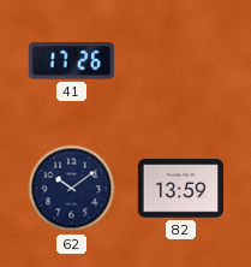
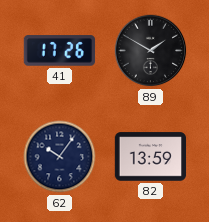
89: none -> 1:50
62: 10:09 -> 10:06
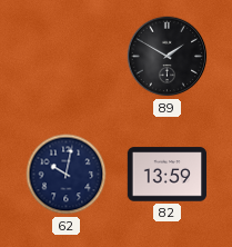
41: 17:26 -> none
62: 10:06 -> 10:02
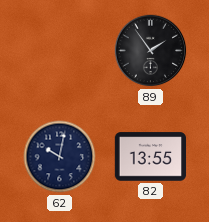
89: 1:50 -> 1:54
82: 13:59 -> 13:55
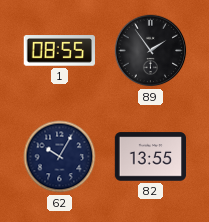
1: none -> 08:55
62: 10:02 -> 10:05
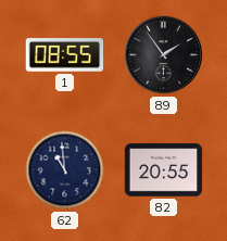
62: 10:05 -> 10:59
82: 13:55 -> 20:55
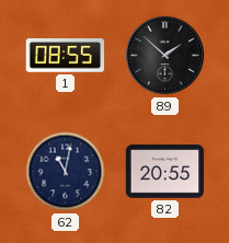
89: 1:54 -> 1:52
62: 10:59 -> 11:02
